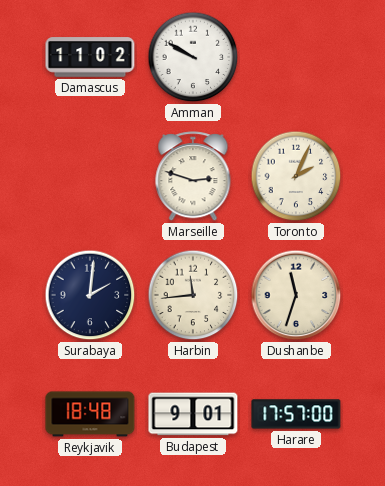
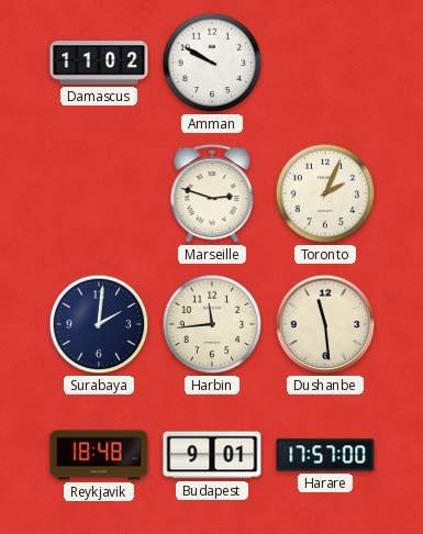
Dushanbe: 11:33 -> 11:29
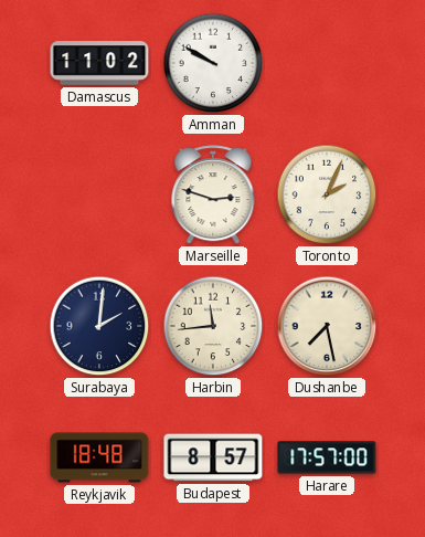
Dushanbe: 11:29 -> 7:28
Budapest: 9:01 -> 8:57
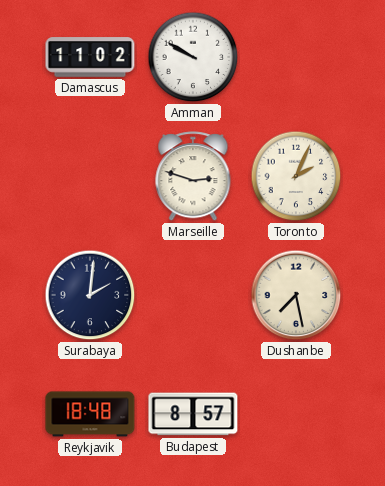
Harbin: 11:44 -> none
Harare: 17:57 -> none
